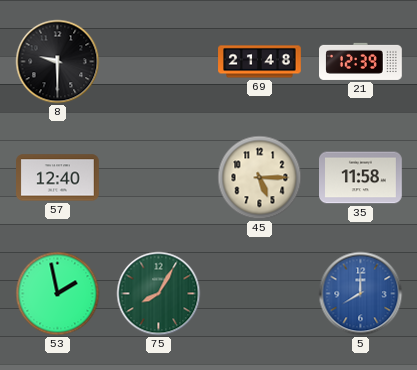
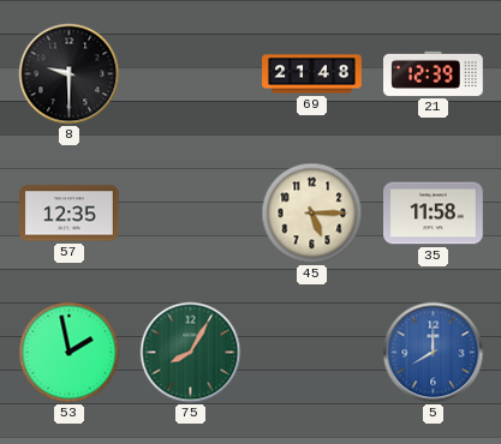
57: 12:40 -> 12:35
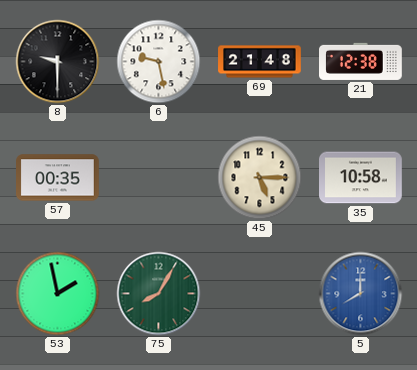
6: none -> 9:28
21: 12:39 -> 12:38
57: 12:35 -> 00:35
35: 11:58 -> 10:58
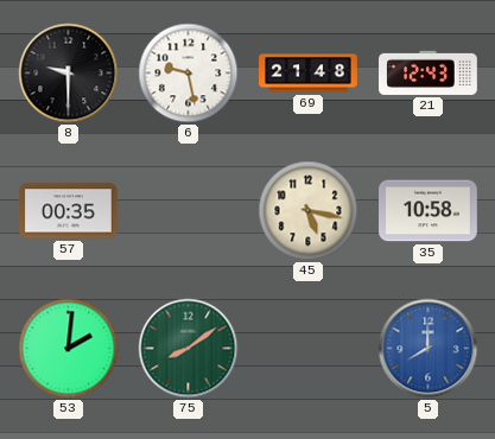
21: 12:38 -> 12:43
45: 5:15 -> 5:17
53: 1:58 -> 2:01
75: 8:05 -> 8:09
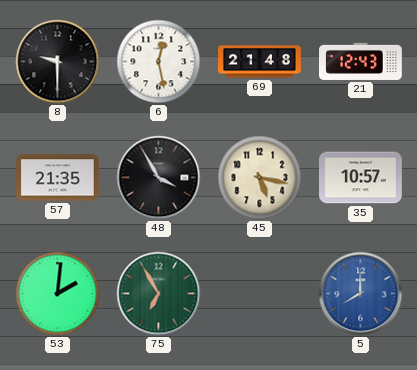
6: 9:28 -> 12:28
57: 00:35 -> 21:35
48: none -> 3:55
35: 10:58 -> 10:57
75: 8:09 -> 6:55
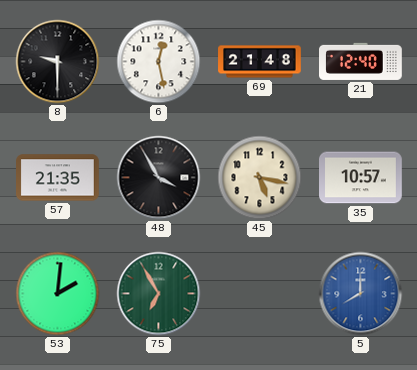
21: 12:43 -> 12:40
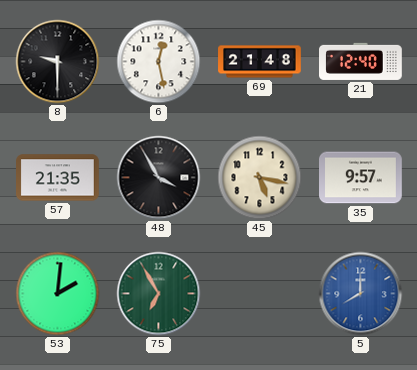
35: 10:57 -> 9:57
